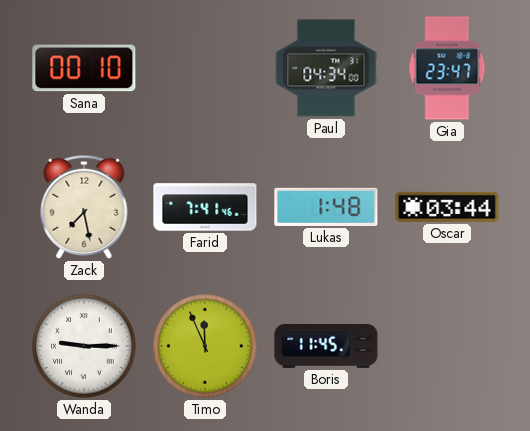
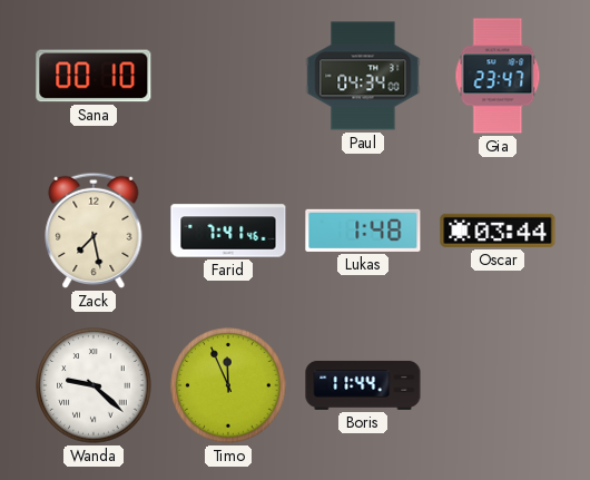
Wanda: 9:15 -> 9:22
Boris: 11:45 -> 11:44
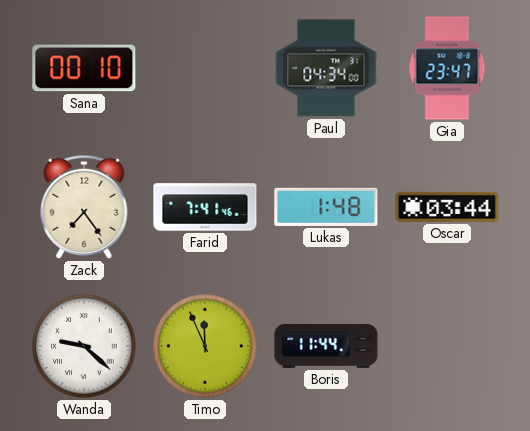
Zack: 7:28 -> 7:24
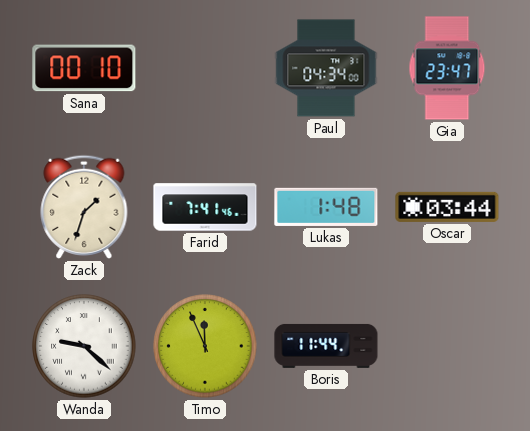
Zack: 7:24 -> 1:33
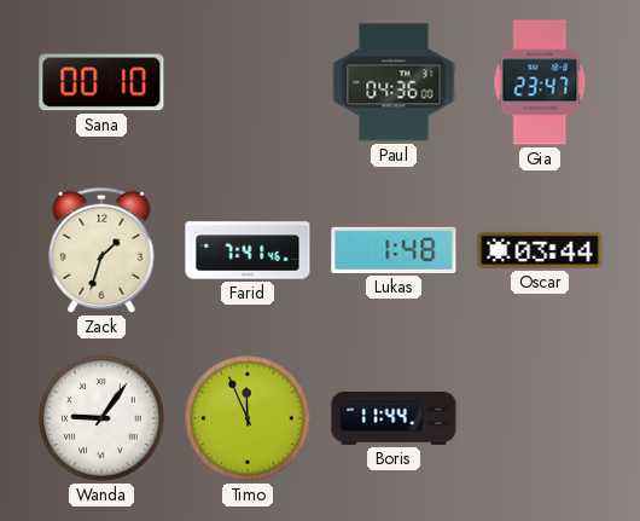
Paul: 04:34 -> 04:36
Wanda: 9:22 -> 9:06
